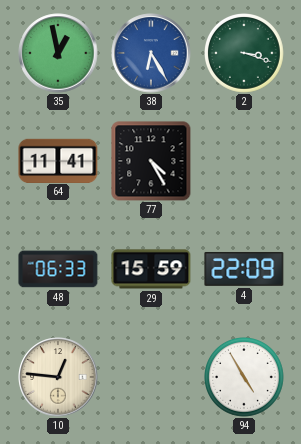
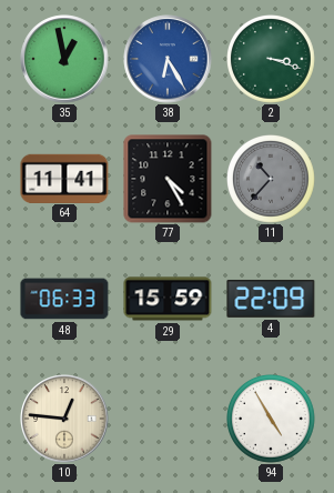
11: none -> 10:37
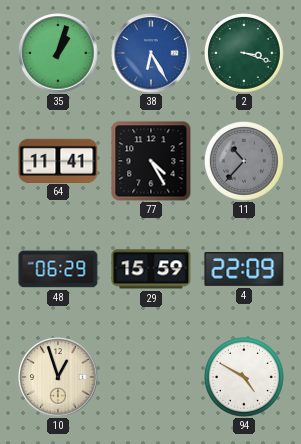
35: 12:58 -> 1:03
48: 06:33 -> 06:29
10: 12:46 -> 12:57
94: 4:55 -> 4:50
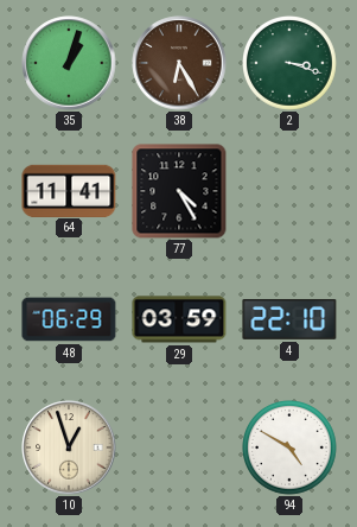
38 dial: blue -> brown
11: 10:37 -> none
29: 15:59 -> 03:59
4: 22:09 -> 22:10
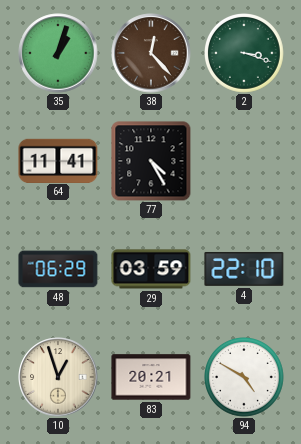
38: 6:25 -> 12:23
83: none -> 20:21
